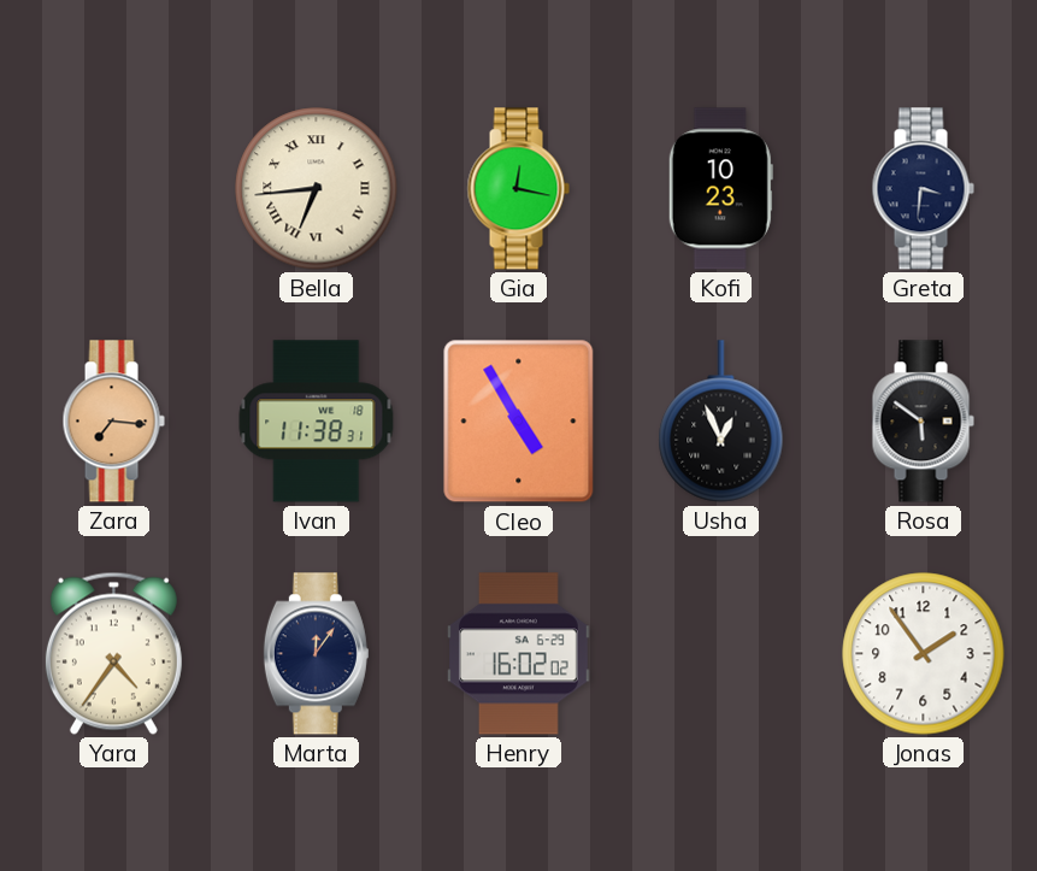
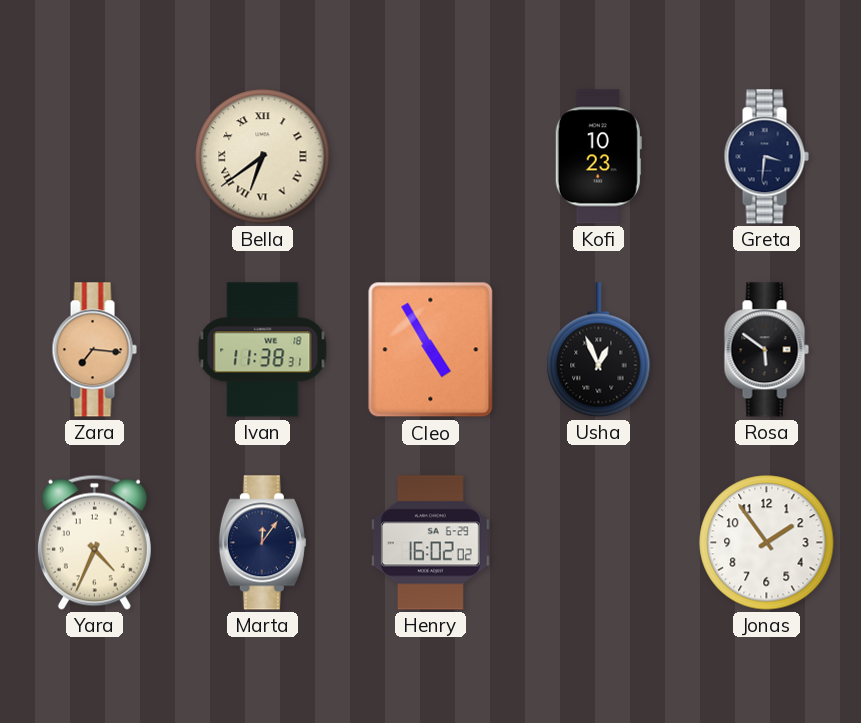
Bella: 6:44 -> 6:39
Gia: 12:17 -> none
Yara: 4:36 -> 4:34
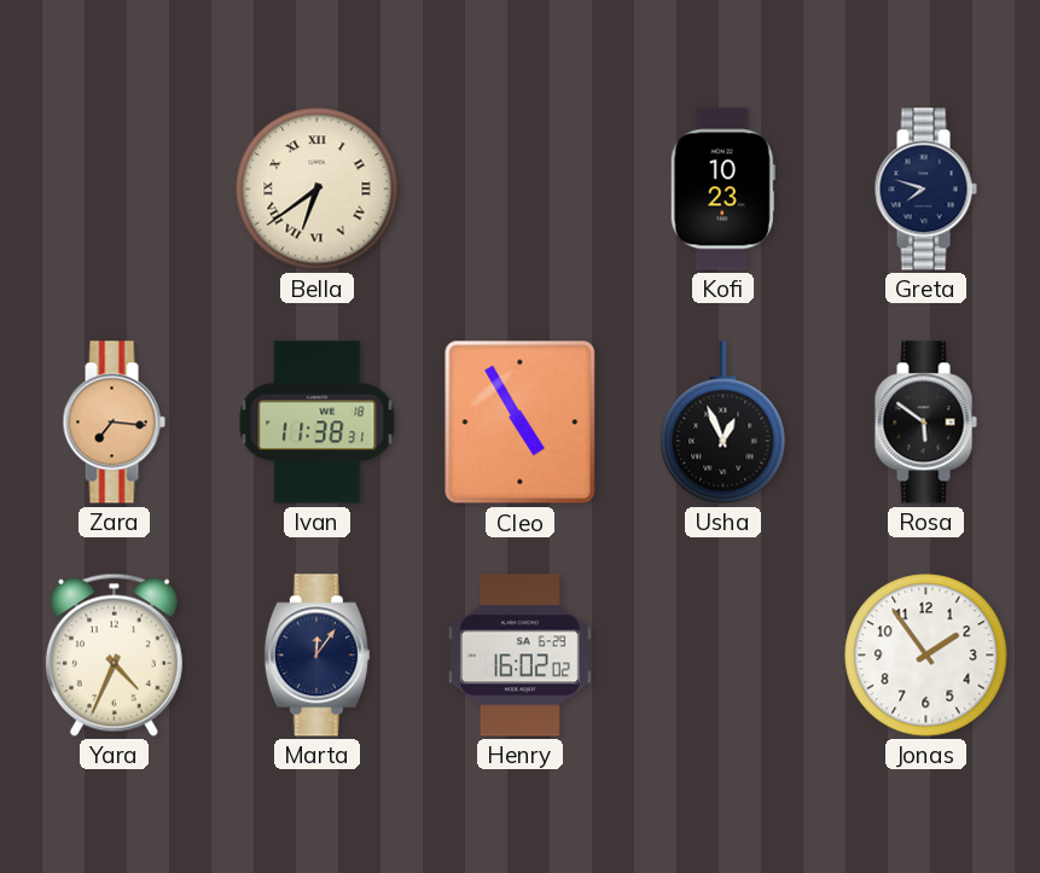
Greta: 3:31 -> 7:48
